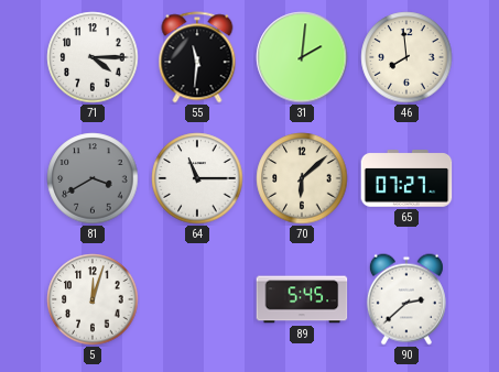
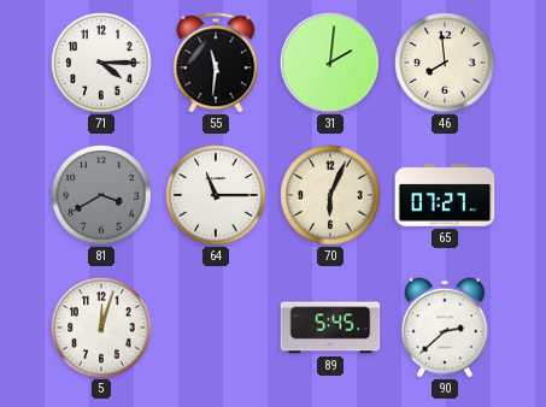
70: 6:08 -> 6:04
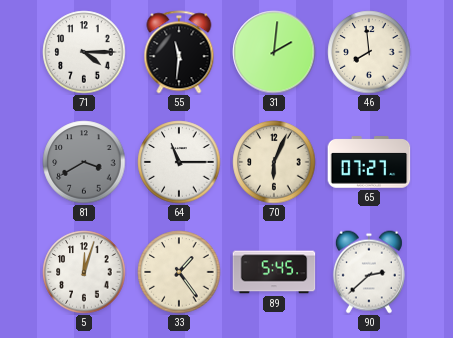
33: none -> 1:24
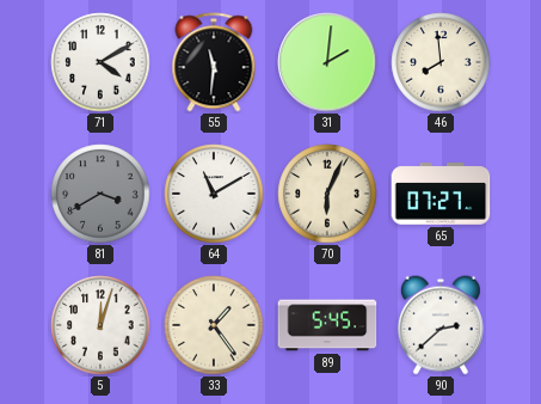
71: 4:15 -> 4:10
64: 11:15 -> 11:10
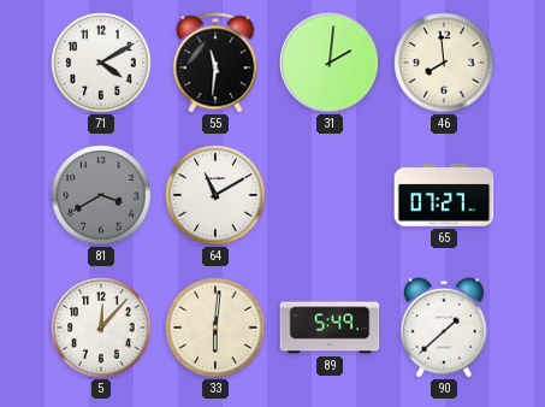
70: 6:04 -> none
5: 12:03 -> 12:07
33: 1:24 -> 6:01
89: 5:45 -> 5:49
90: 2:38 -> 1:38
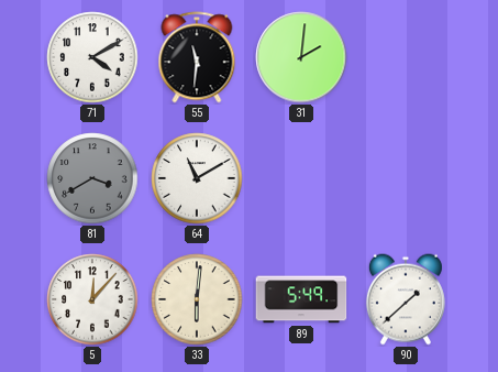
46: 7:59 -> none
65: 07:27 -> none
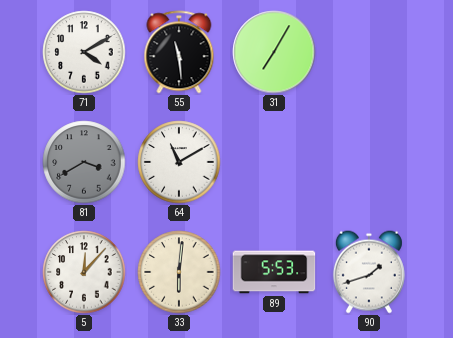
55: 11:31 -> 11:29
31: 2:01 -> 7:05
89: 5:49 -> 5:53
90: 1:38 -> 1:42
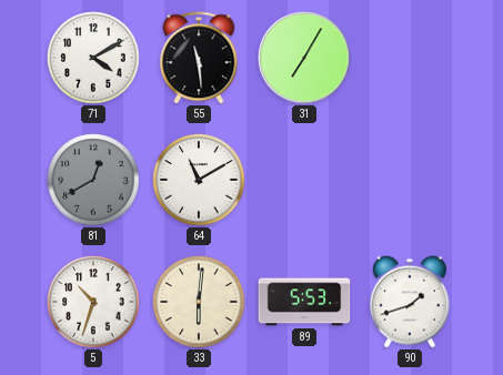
81: 3:40 -> 12:40
5: 12:07 -> 10:33
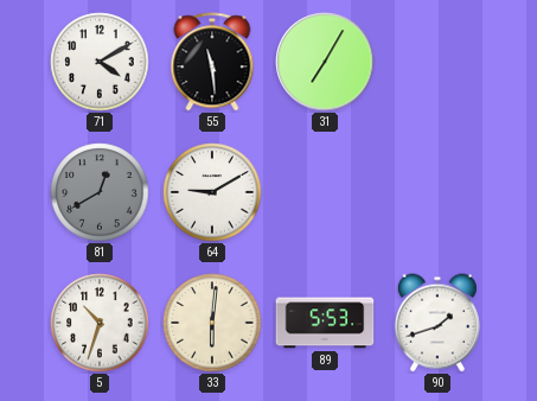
64: 11:10 -> 9:10
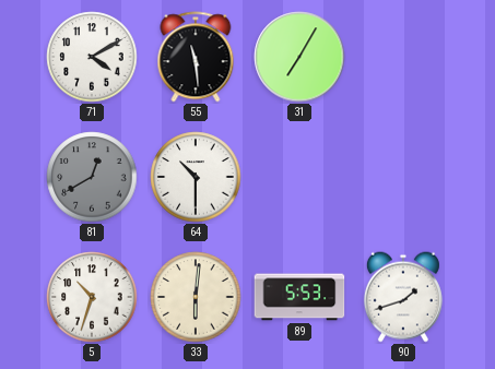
64: 9:10 -> 10:30
